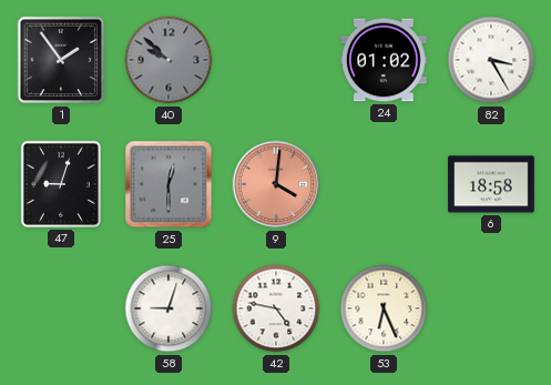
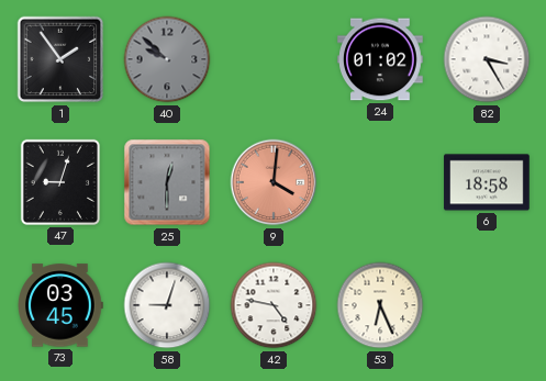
73: none -> 03:45
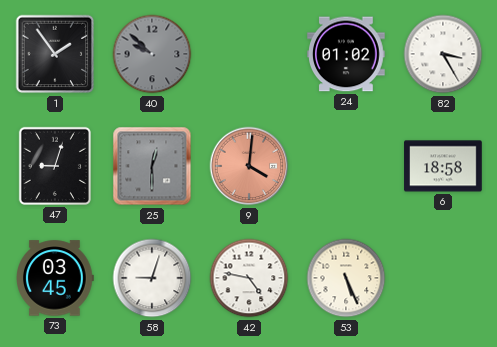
53: 6:26 -> 5:26
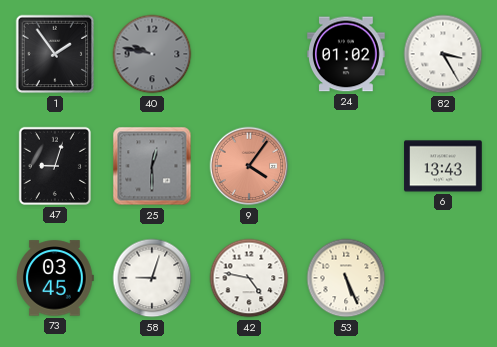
40: 9:52 -> 9:47
9: 4:01 -> 4:06
6: 18:58 -> 13:43
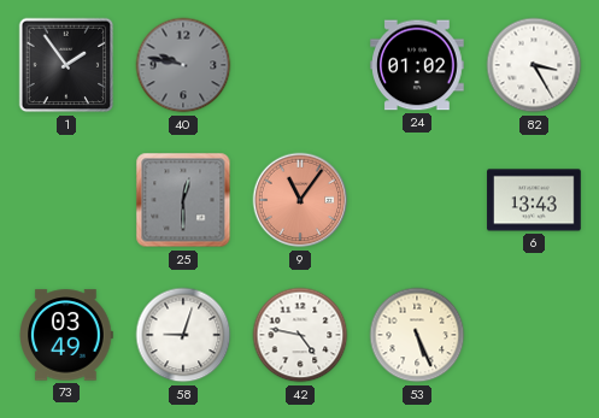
47: 9:03 -> none
9: 4:06 -> 11:06
73: 03:45 -> 03:49
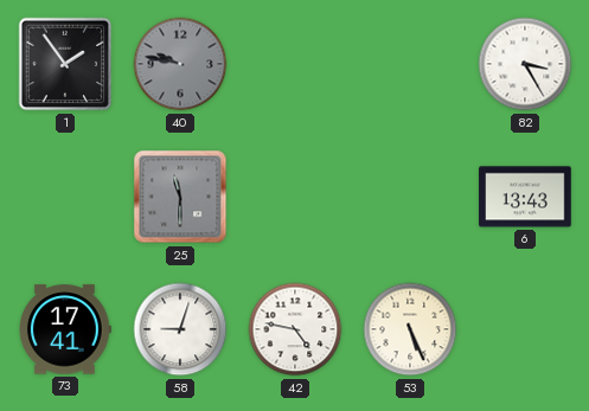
24: 01:02 -> none
25: 12:30 -> 11:30
9: 11:06 -> none
73: 03:49 -> 17:41
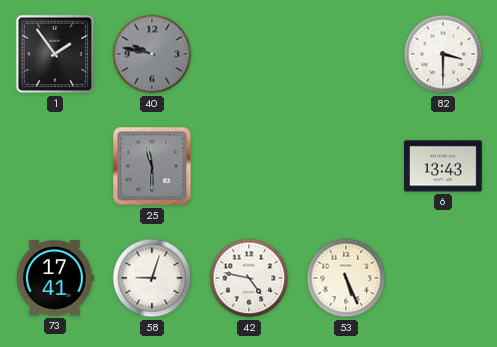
82: 3:25 -> 3:30
